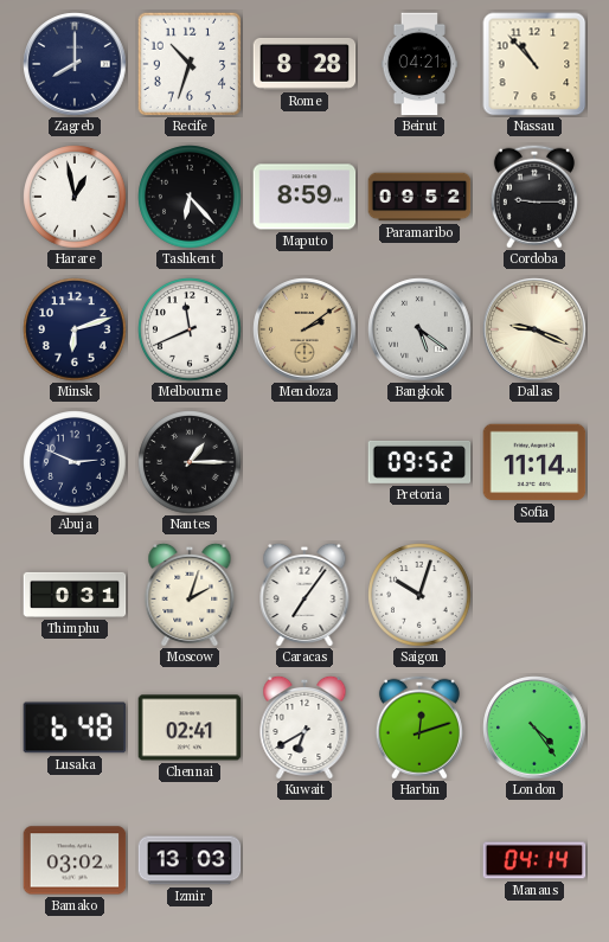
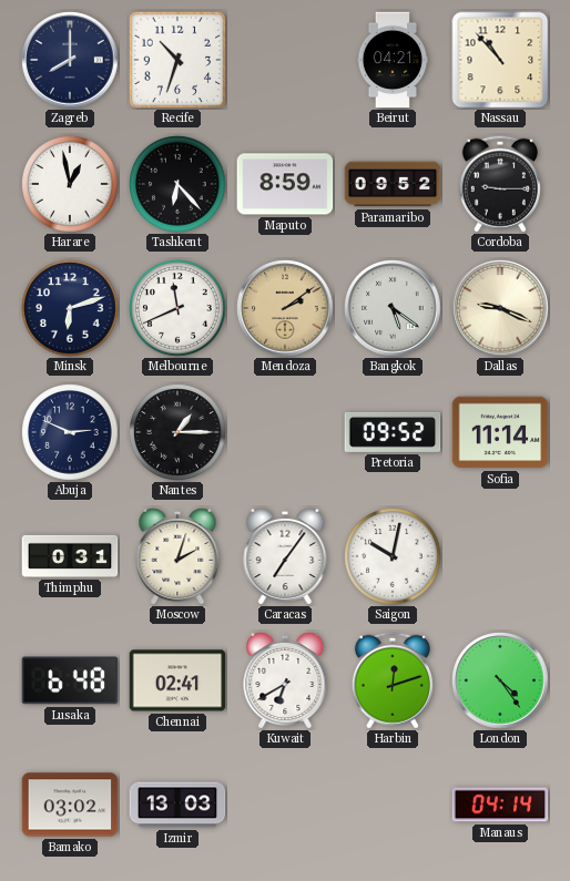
Rome: 8:28 -> none
Saigon: 10:03 -> 10:02
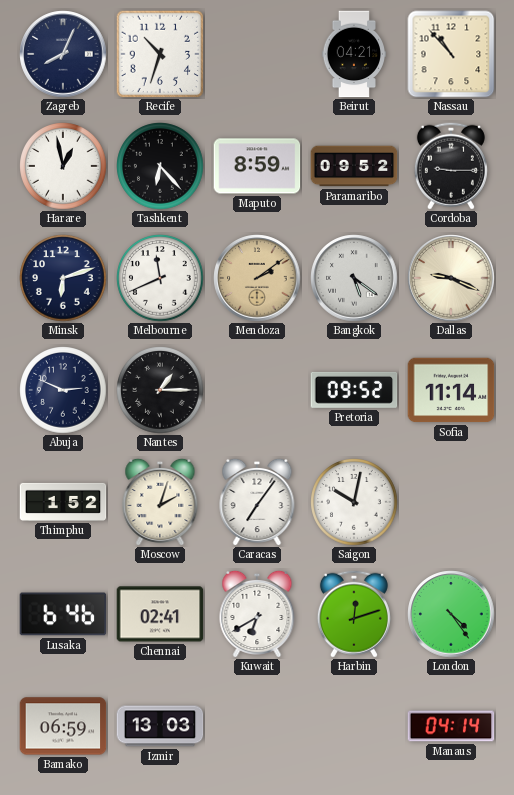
Zagreb: 8:00 -> 8:04
Thimphu: 0:31 -> 1:52
Lusaka: 6:48 -> 6:46
Bamako: 03:02 -> 06:59
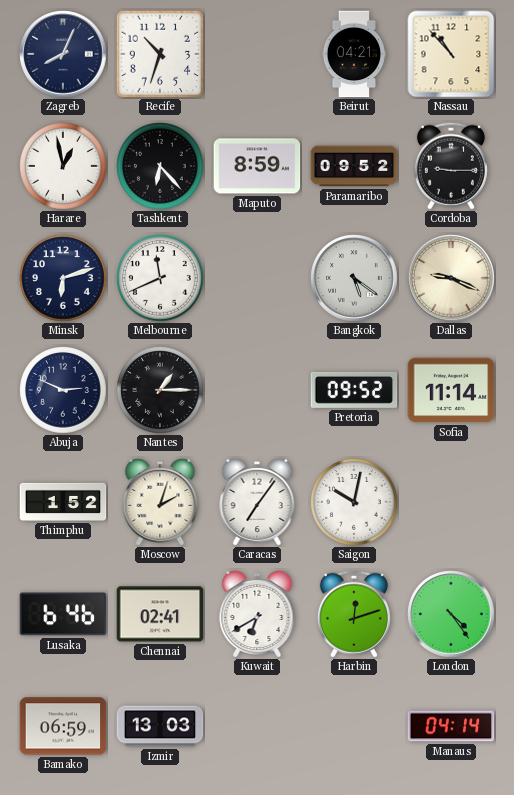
Mendoza: 2:09 -> none
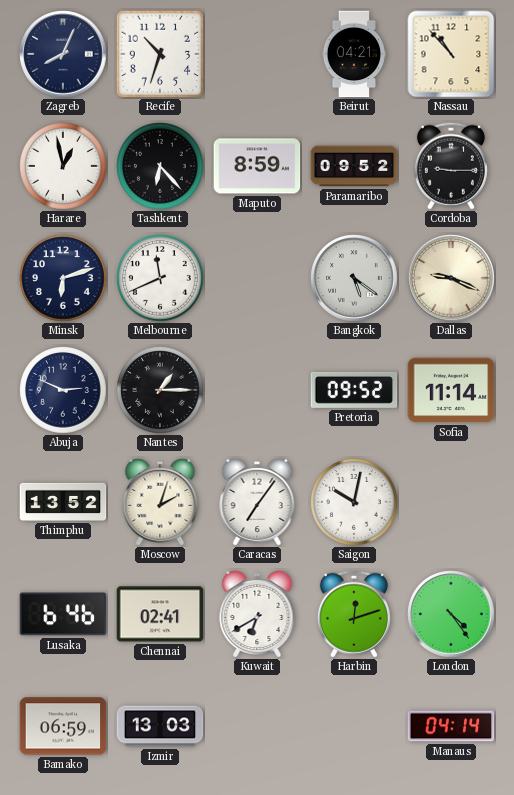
Thimphu: 1:52 -> 13:52
